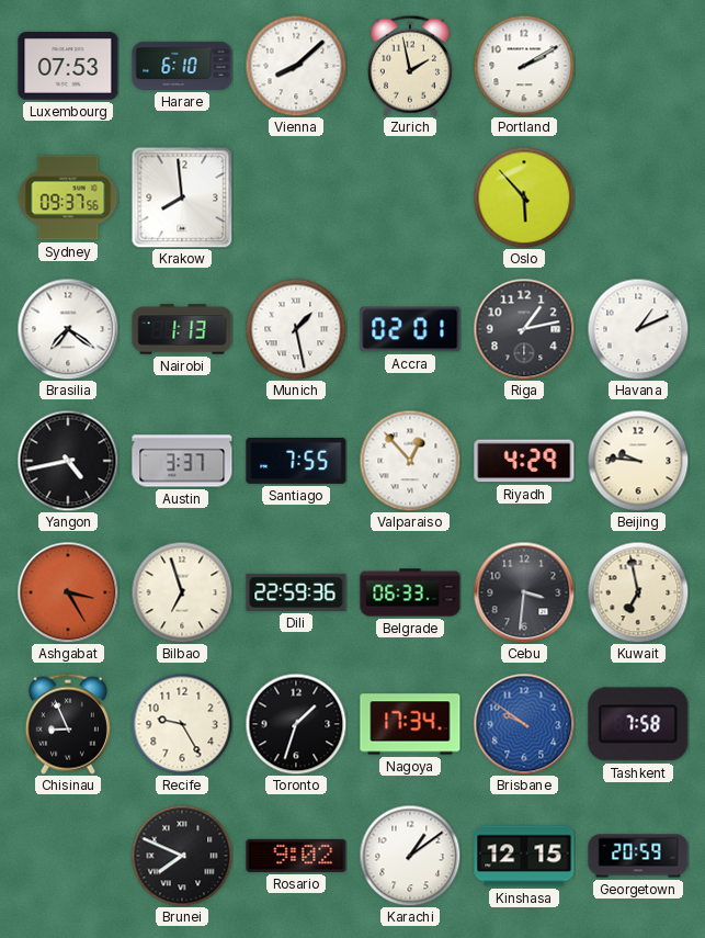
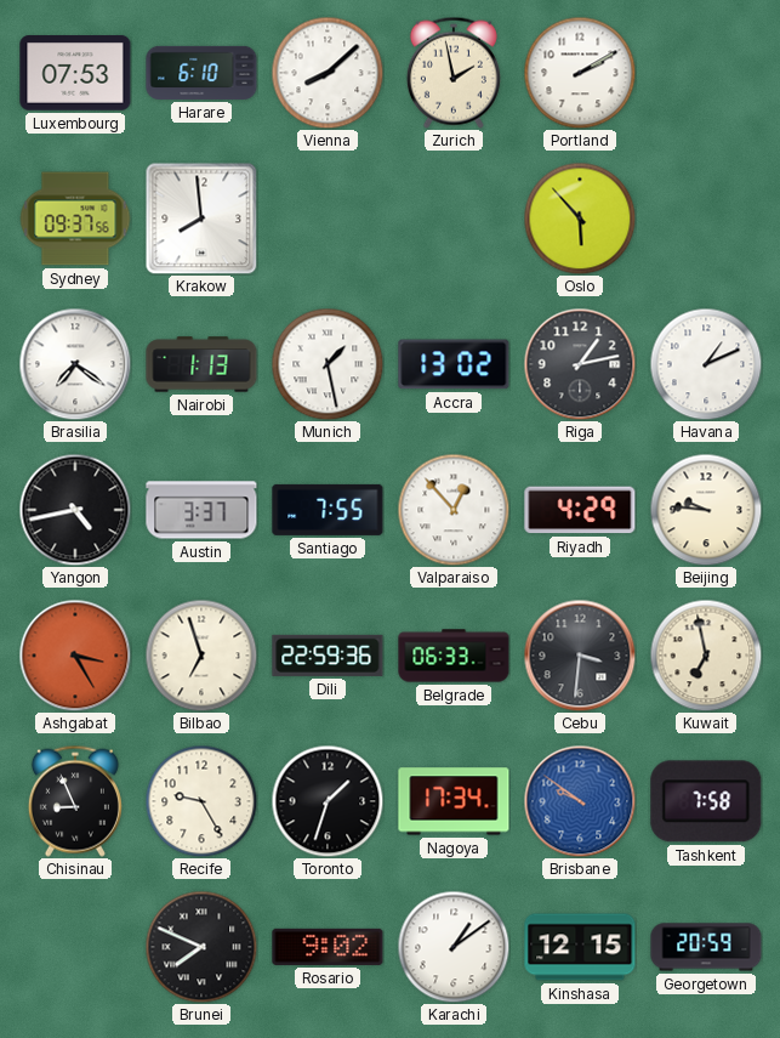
Accra: 02:01 -> 13:02
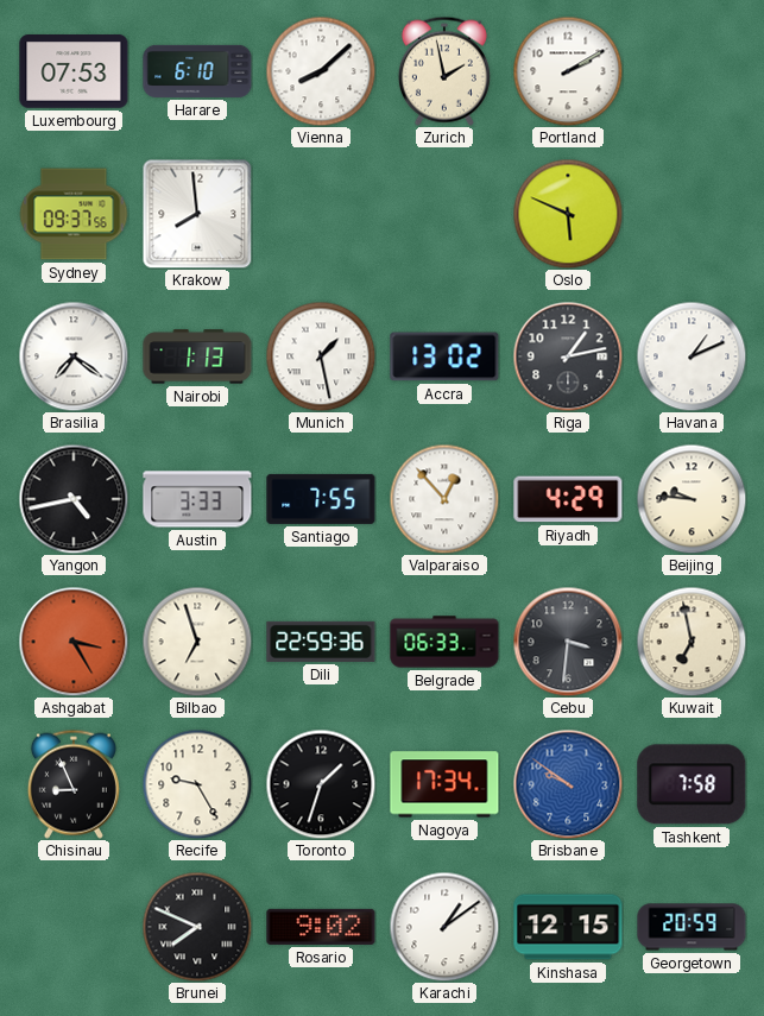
Oslo: 5:53 -> 5:49
Austin: 3:37 -> 3:33
